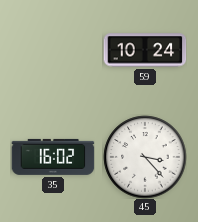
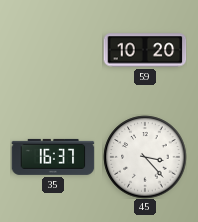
59: 10:24 -> 10:20
35: 16:02 -> 16:37
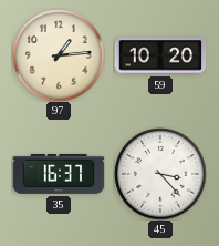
97: none -> 1:14
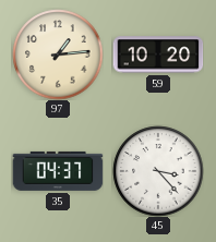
35: 16:37 -> 04:37
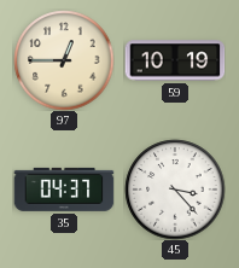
97: 1:14 -> 12:45
59: 10:20 -> 10:19
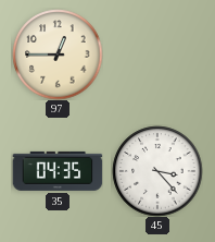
59: 10:19 -> none
35: 04:37 -> 04:35
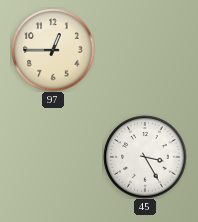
35: 04:35 -> none
45: 3:23 -> 3:25
